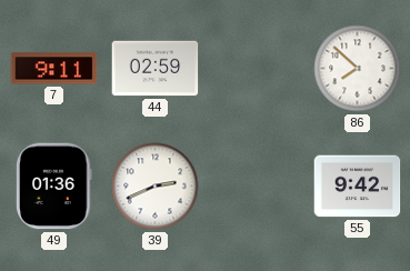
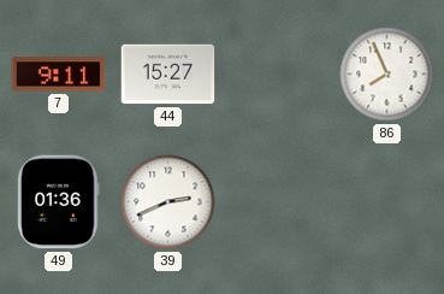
44: 02:59 -> 15:27
86: 7:52 -> 7:56
55: 9:42 -> none
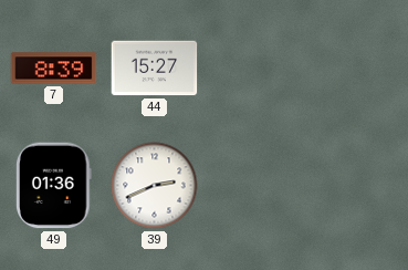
7: 9:11 -> 8:39
86: 7:56 -> none
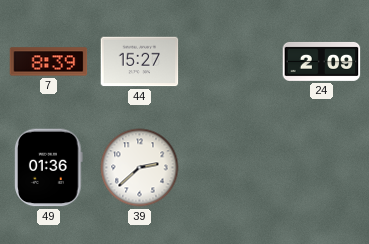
24: none -> 2:09
39: 2:41 -> 2:38
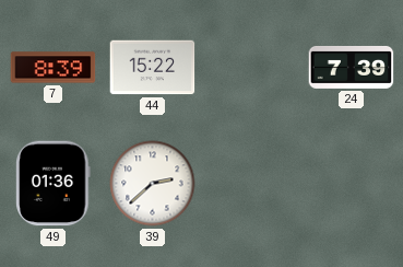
44: 15:27 -> 15:22
24: 2:09 -> 7:39
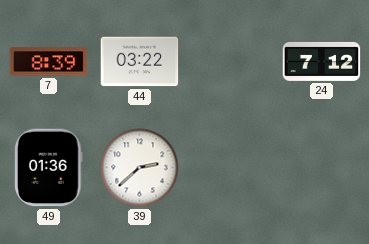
44: 15:22 -> 03:22
24: 7:39 -> 7:12
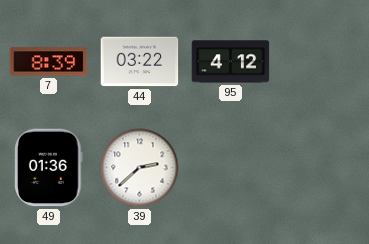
95: none -> 4:12
24: 7:12 -> none
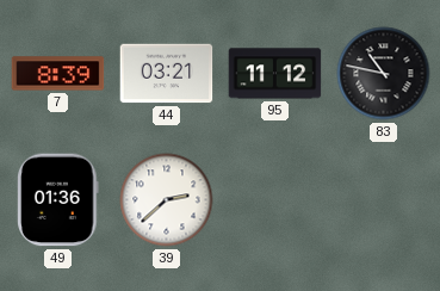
44: 03:22 -> 03:21
95: 4:12 -> 11:12
83: none -> 10:47
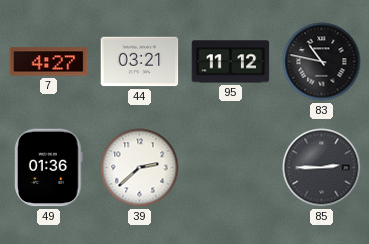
7: 8:39 -> 4:27
85: none -> 2:45
